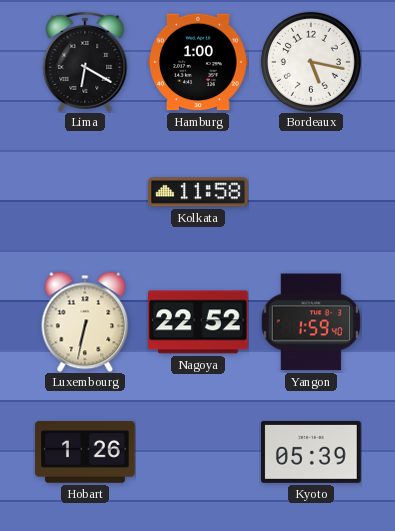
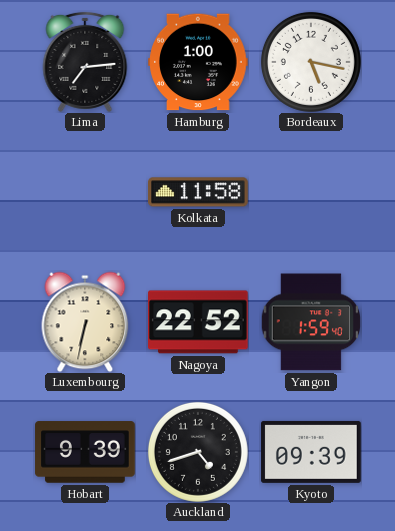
Lima: 6:20 -> 7:14
Hobart: 1:26 -> 9:39
Auckland: none -> 4:42
Kyoto: 05:39 -> 09:39
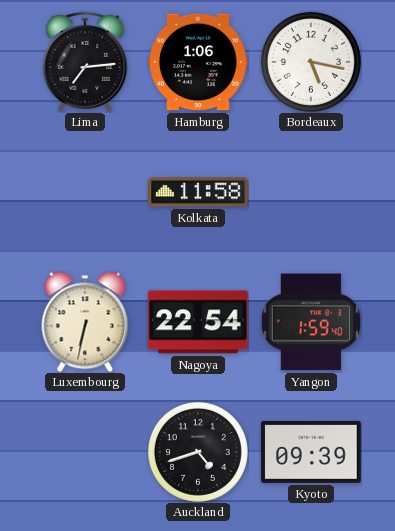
Hamburg: 1:00 -> 1:06
Nagoya: 22:52 -> 22:54
Hobart: 9:39 -> none
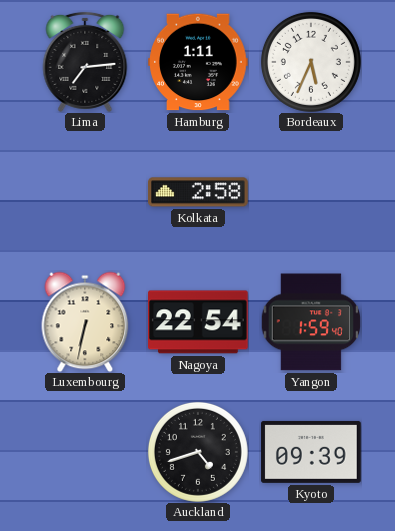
Hamburg: 1:06 -> 1:11
Bordeaux: 5:17 -> 5:34
Kolkata: 11:58 -> 2:58
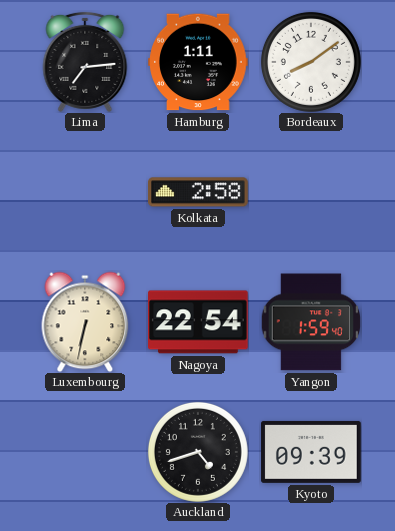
Bordeaux: 5:34 -> 8:09
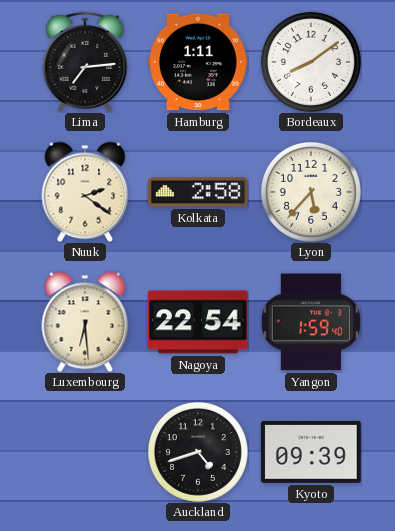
Nuuk: none -> 2:21
Lyon: none -> 5:37
Luxembourg: 6:32 -> 6:29
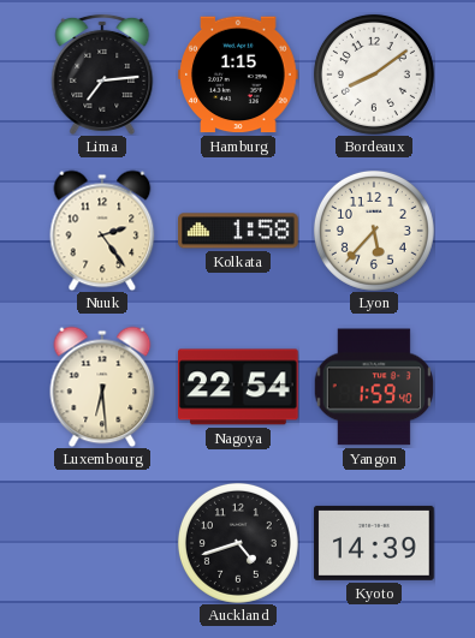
Hamburg: 1:11 -> 1:15
Nuuk: 2:21 -> 2:24
Kolkata: 2:58 -> 1:58
Kyoto: 09:39 -> 14:39
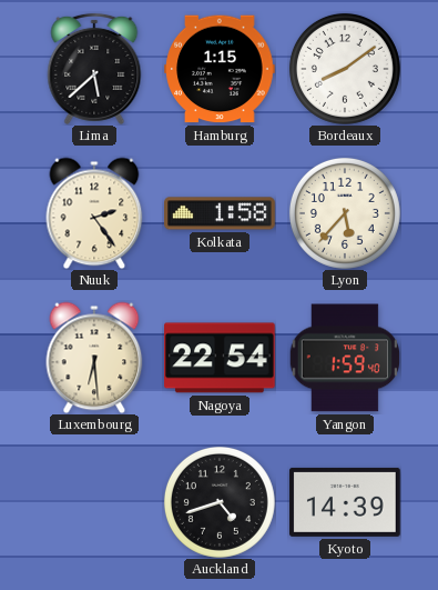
Lima: 7:14 -> 5:38
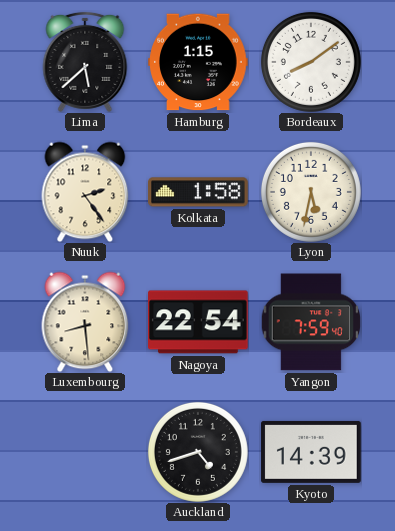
Lyon: 5:37 -> 5:32
Luxembourg: 6:29 -> 8:29
Yangon: 1:59 -> 7:59
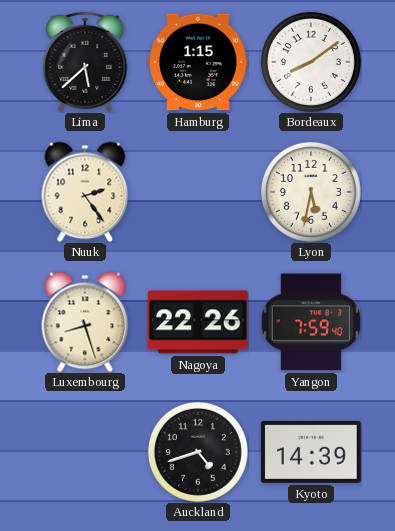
Kolkata: 1:58 -> none
Luxembourg: 8:29 -> 8:27
Nagoya: 22:54 -> 22:26
